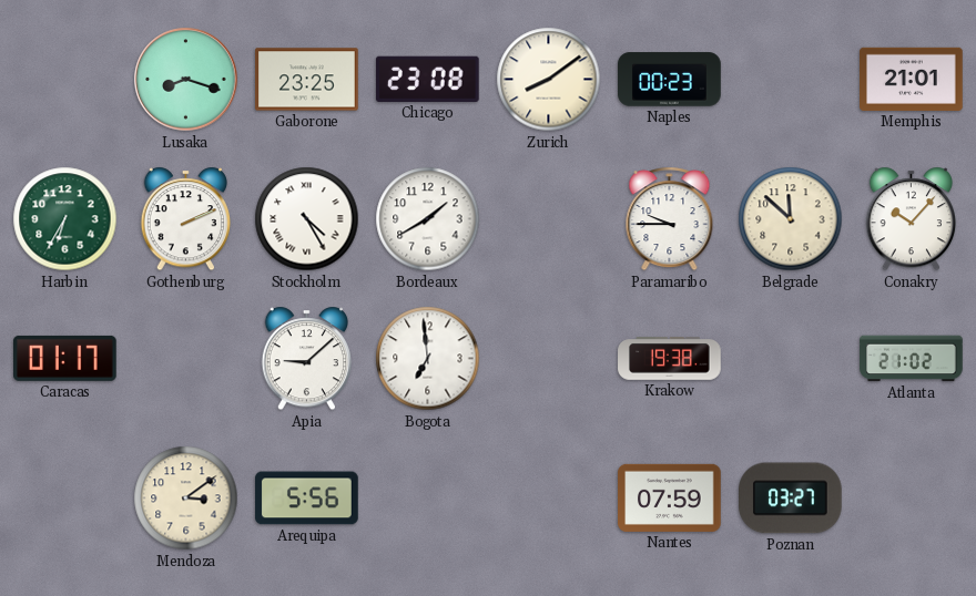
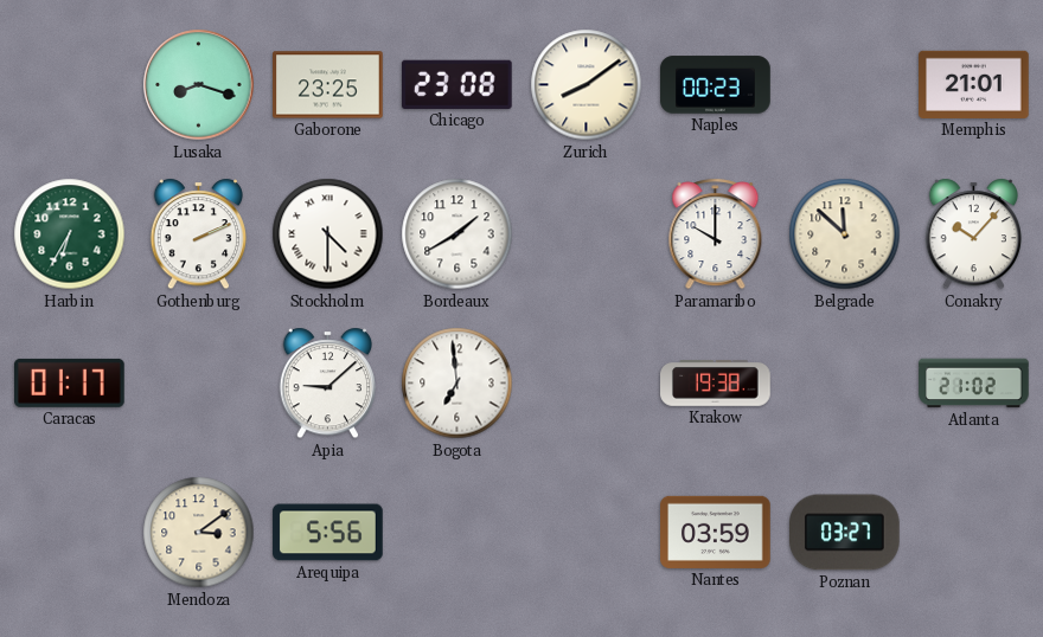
Stockholm: 4:25 -> 4:30
Paramaribo: 9:45 -> 10:00
Nantes: 07:59 -> 03:59
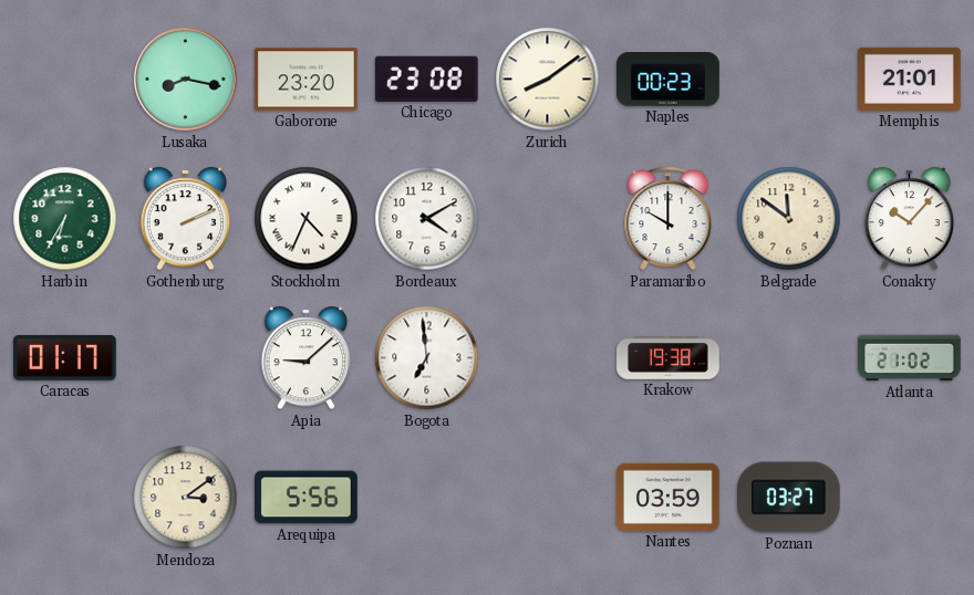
Lusaka: 8:18 -> 8:17
Gaborone: 23:25 -> 23:20
Stockholm: 4:30 -> 4:34
Bordeaux: 1:40 -> 4:10
Belgrade: 11:52 -> 11:51
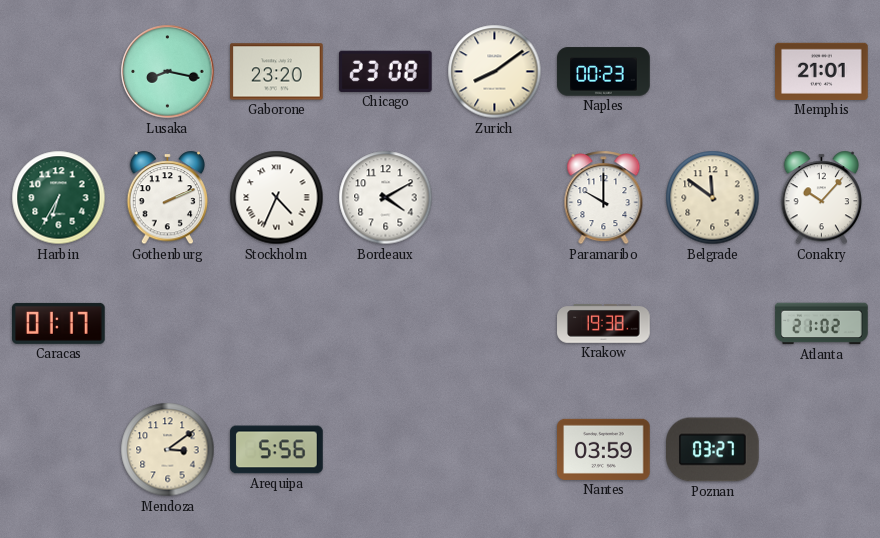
Apia: 9:08 -> none
Bogota: 6:59 -> none
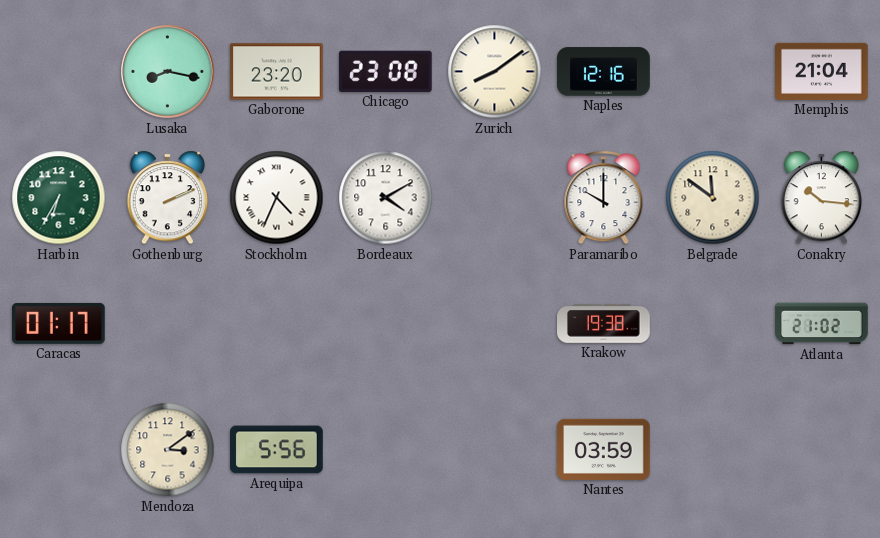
Naples: 00:23 -> 12:16
Memphis: 21:01 -> 21:04
Conakry: 10:07 -> 10:16
Poznan: 03:27 -> none
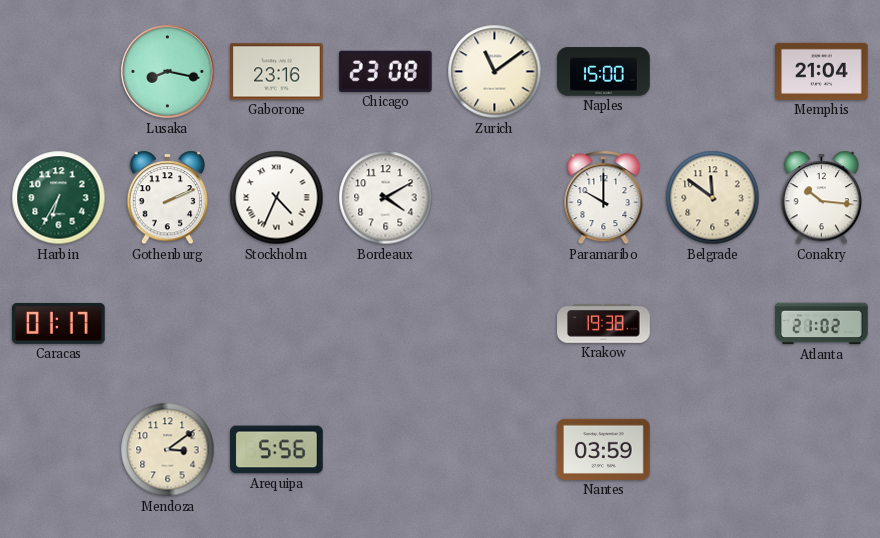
Gaborone: 23:20 -> 23:16
Zurich: 8:09 -> 11:09
Naples: 12:16 -> 15:00
